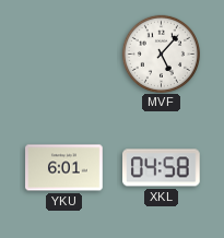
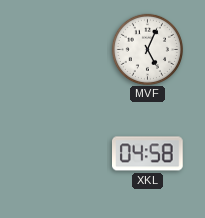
MVF: 5:07 -> 5:04
YKU: 6:01 -> none
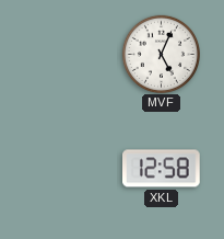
XKL: 04:58 -> 12:58
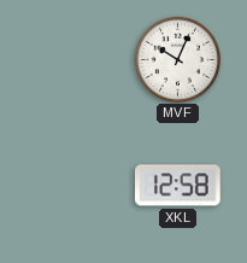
MVF: 5:04 -> 10:04
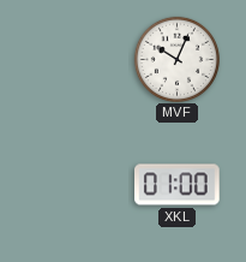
XKL: 12:58 -> 01:00
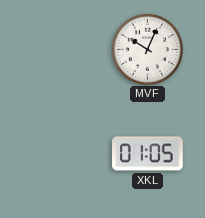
XKL: 01:00 -> 01:05
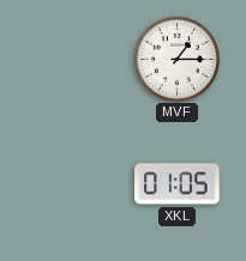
MVF: 10:04 -> 1:15
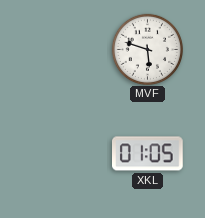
MVF: 1:15 -> 5:48
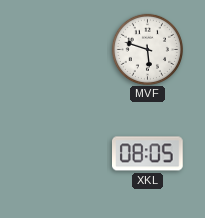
XKL: 01:05 -> 08:05
